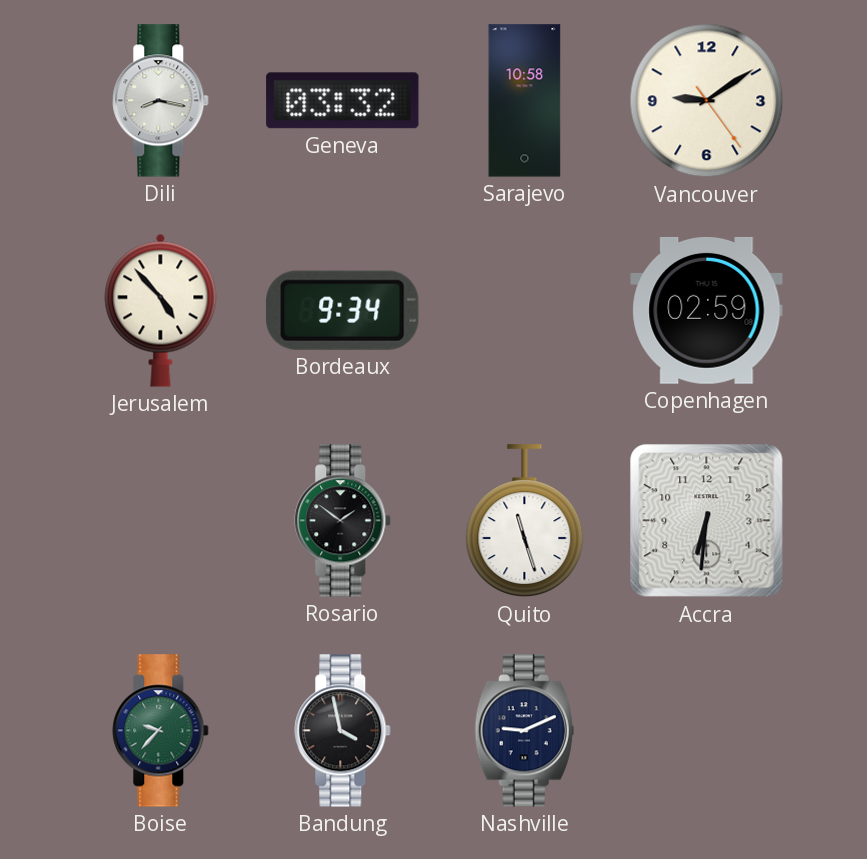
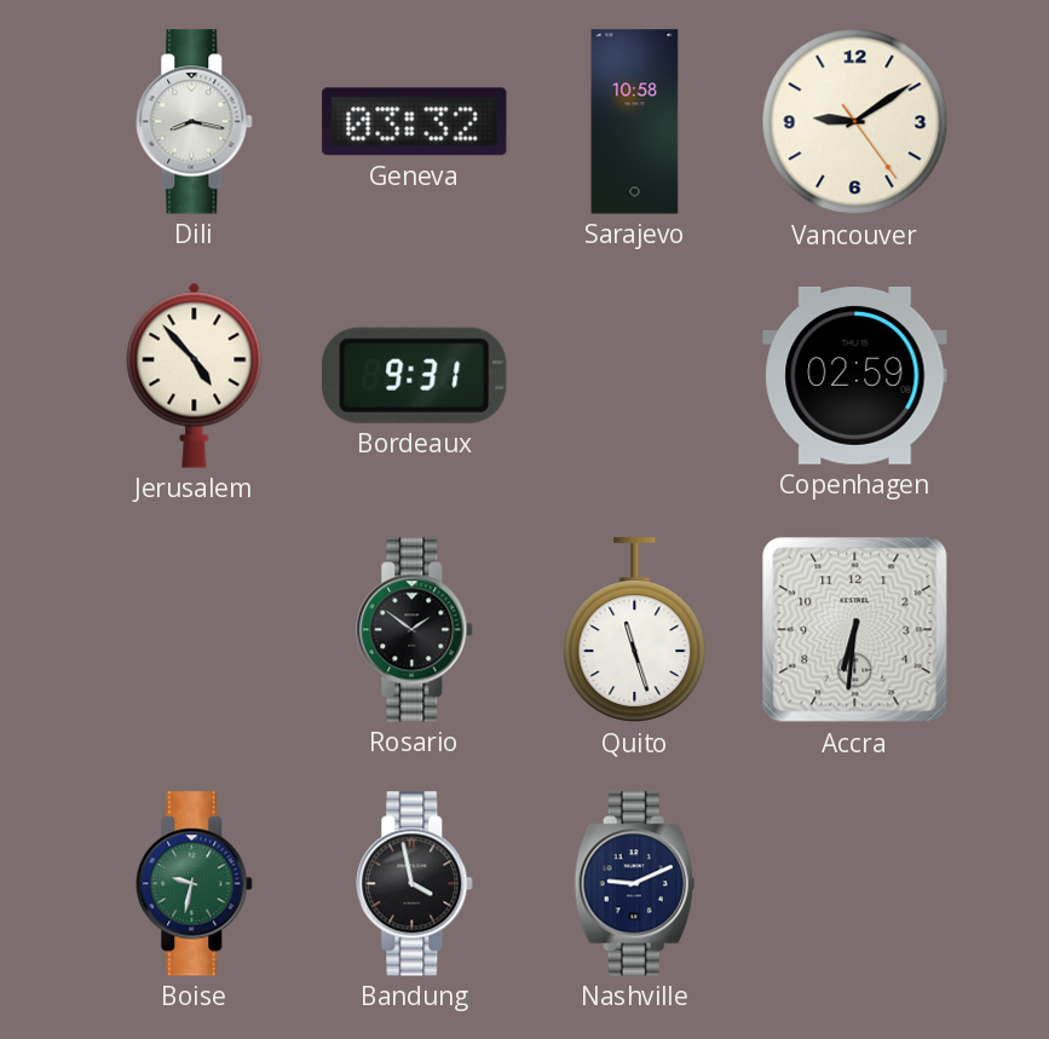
Bordeaux: 9:34 -> 9:31
Boise: 9:37 -> 9:32
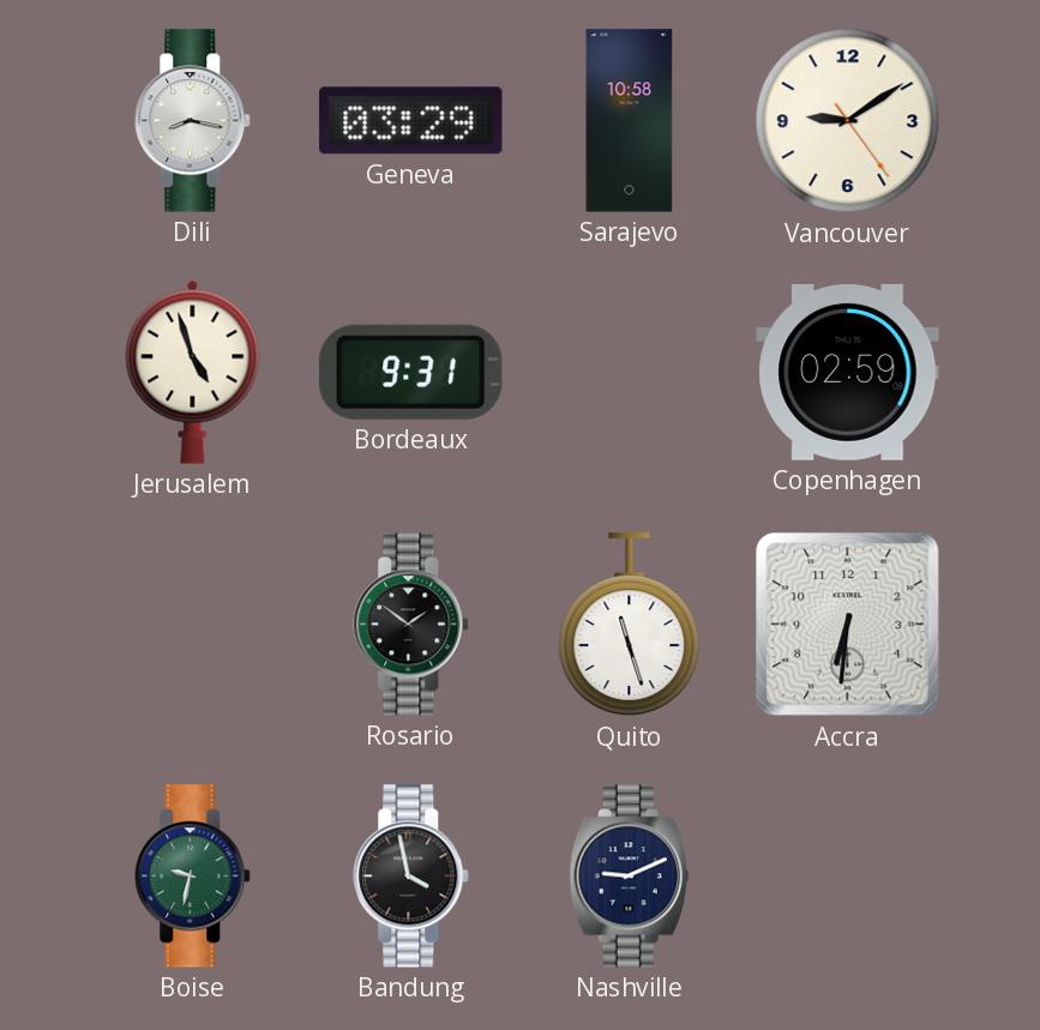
Geneva: 03:32 -> 03:29
Jerusalem: 4:53 -> 4:57
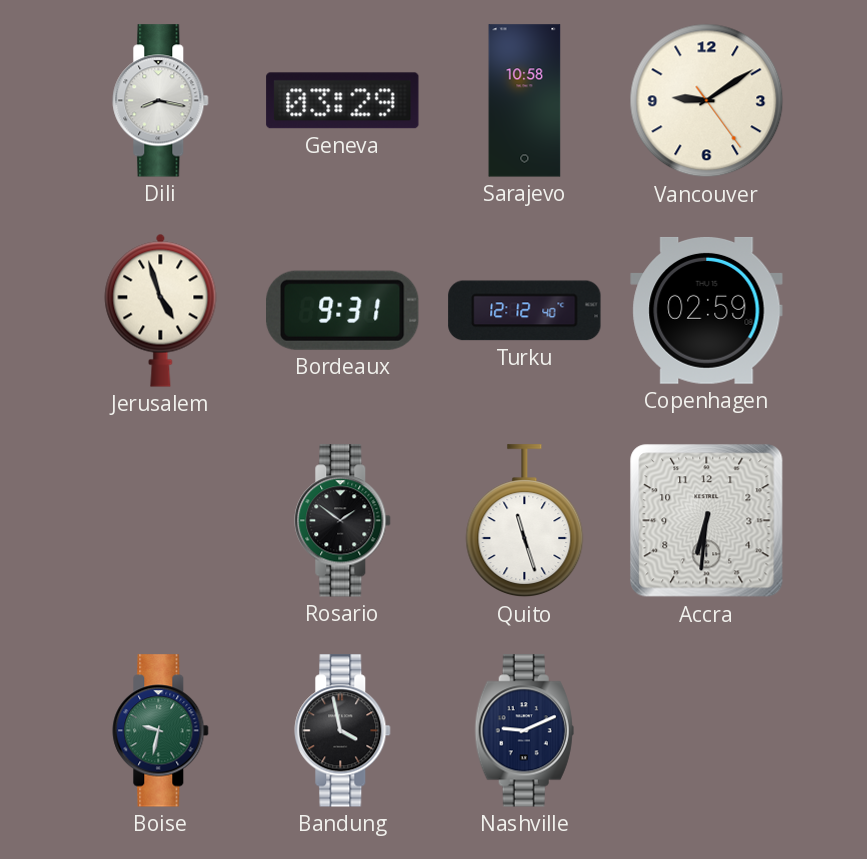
Turku: none -> 12:12
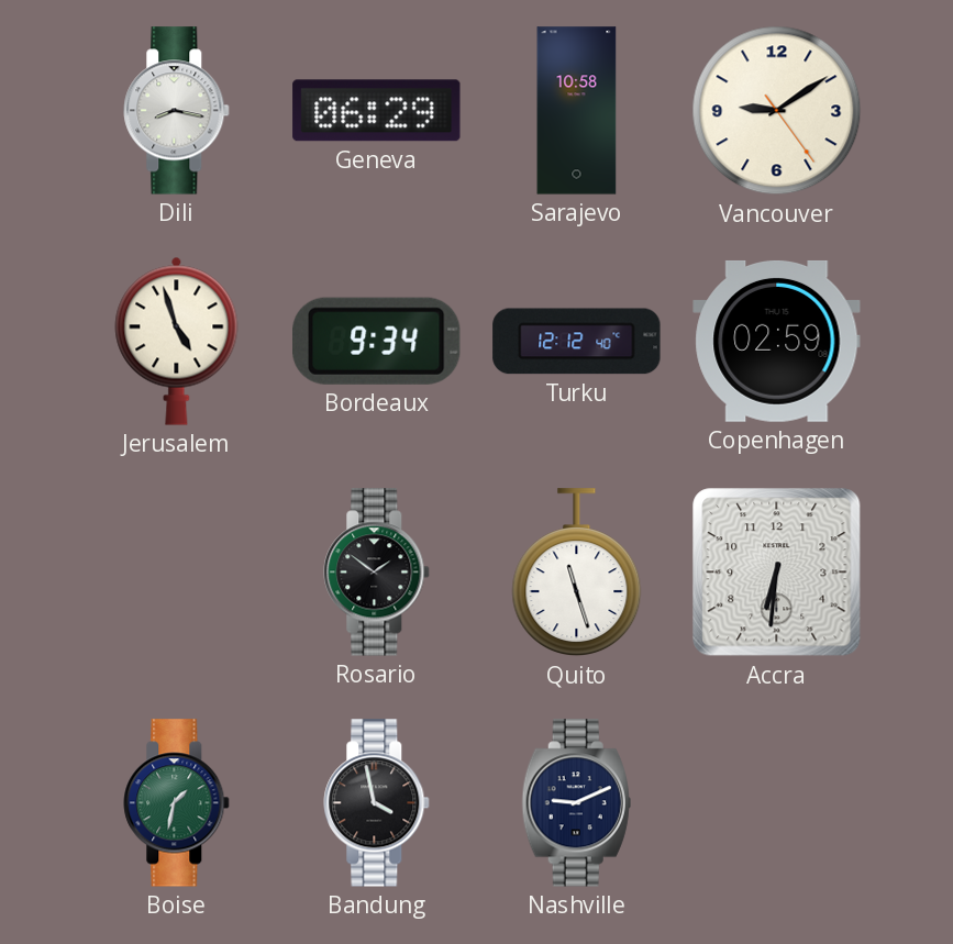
Geneva: 03:29 -> 06:29
Bordeaux: 9:31 -> 9:34
Boise: 9:32 -> 1:32
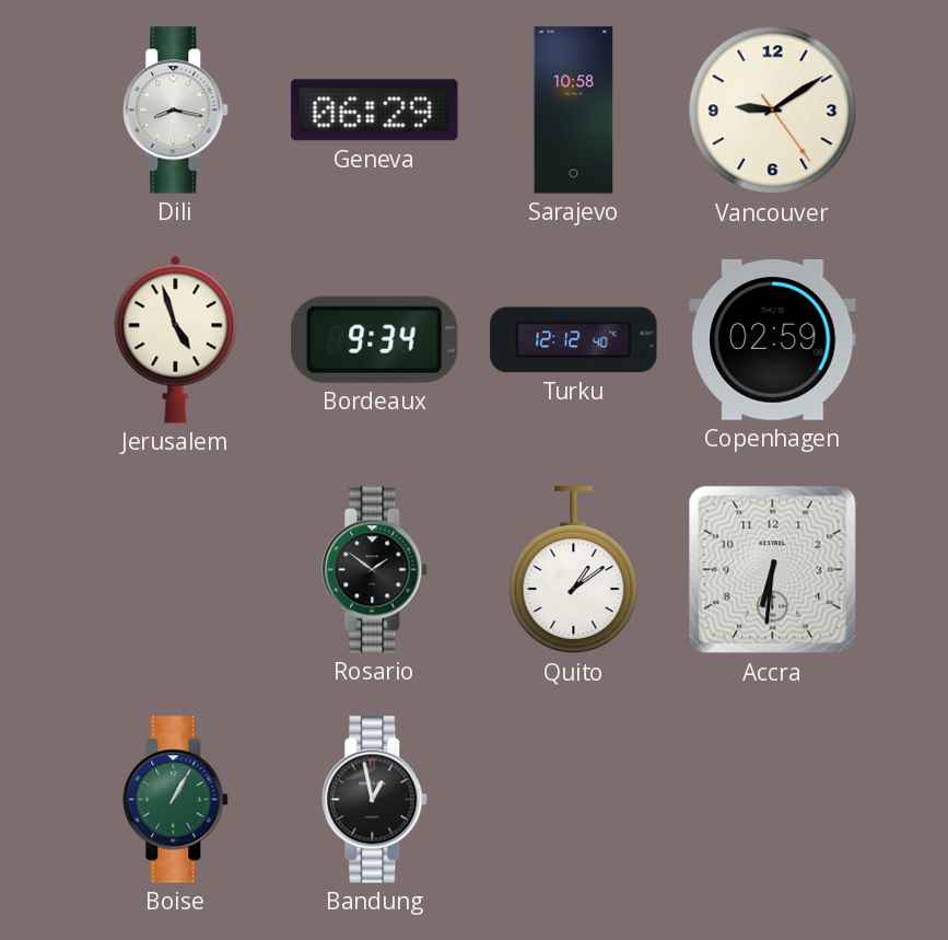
Quito: 11:27 -> 1:09
Boise: 1:32 -> 1:05
Bandung: 3:58 -> 12:58
Nashville: 9:11 -> none
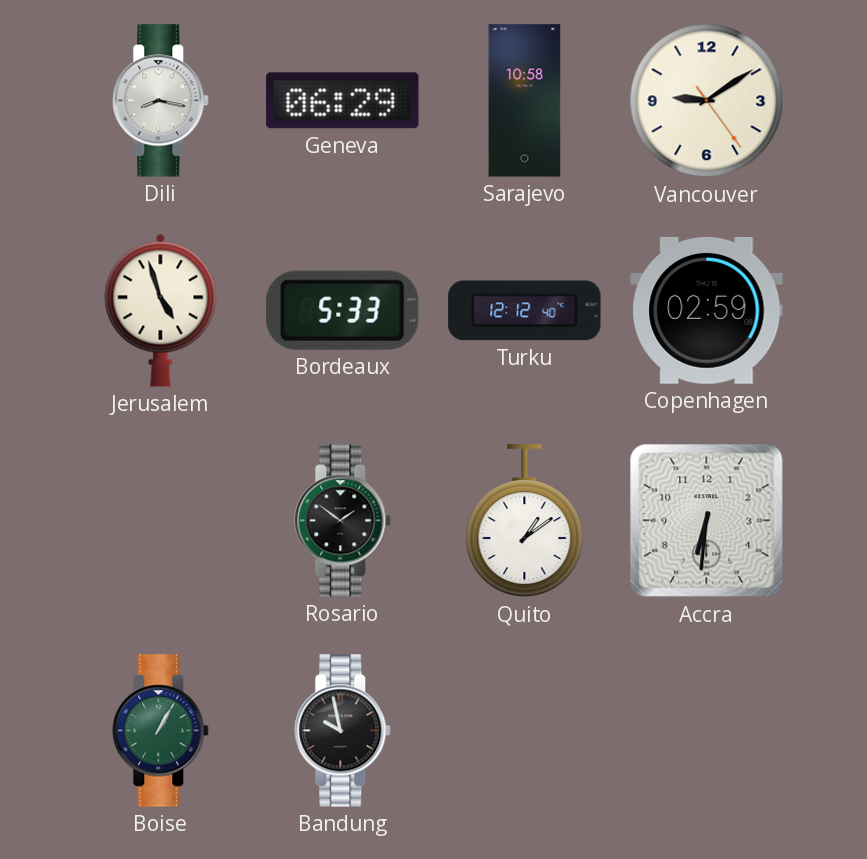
Bordeaux: 9:34 -> 5:33
Bandung: 12:58 -> 9:58
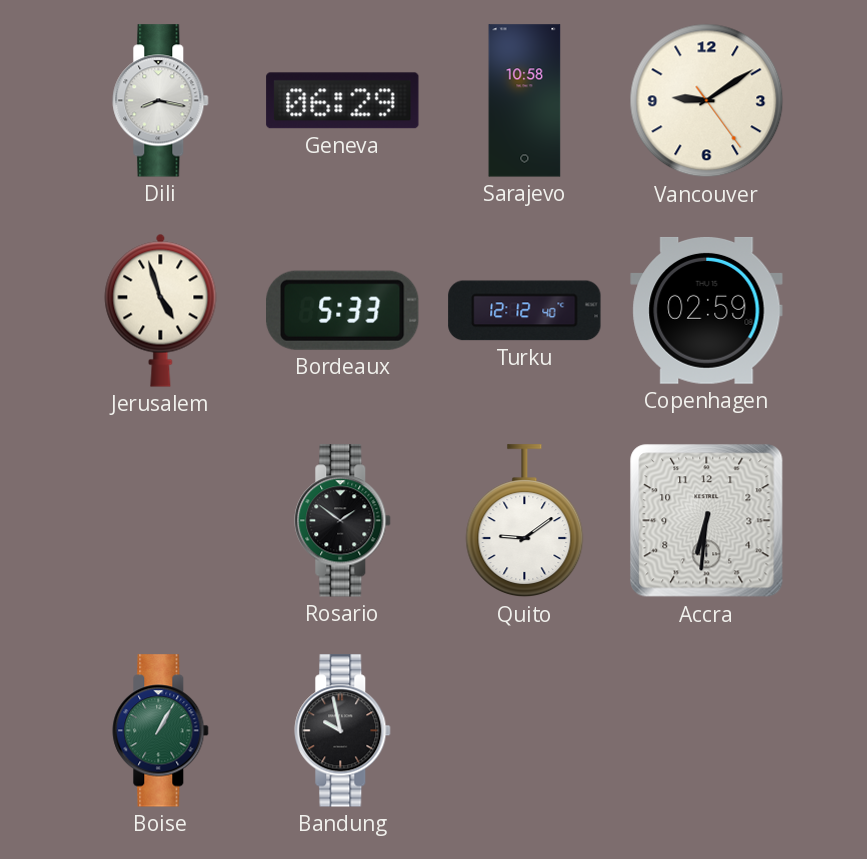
Quito: 1:09 -> 9:09
